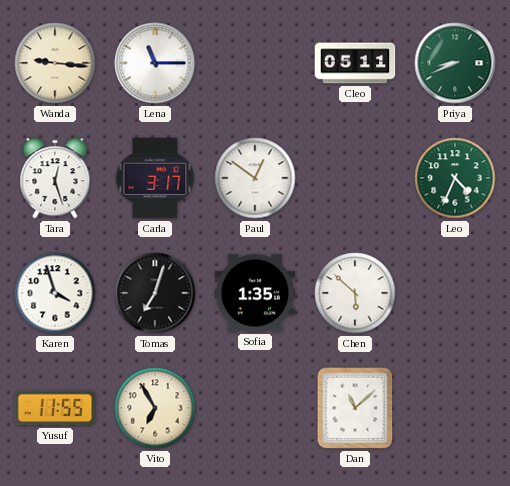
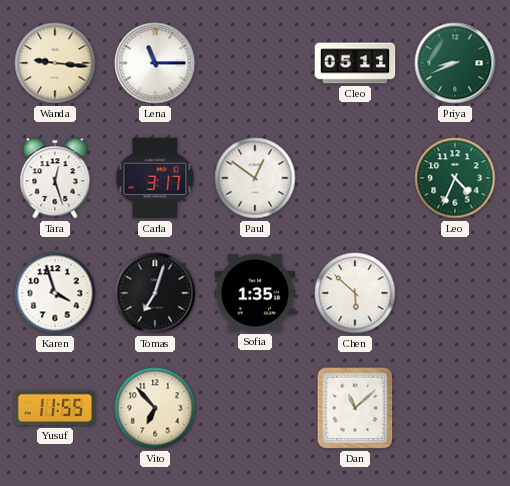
Vito: 6:55 -> 6:53
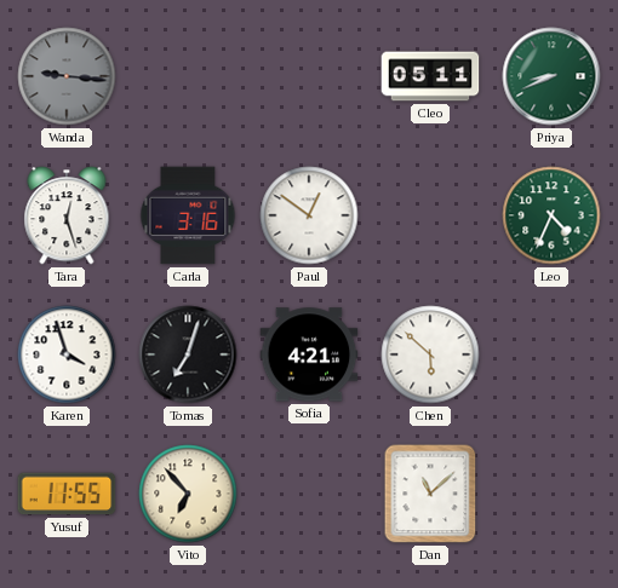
Wanda dial: cream -> grey
Lena: 11:15 -> none
Carla: 3:17 -> 3:16
Sofia: 1:35 -> 4:21
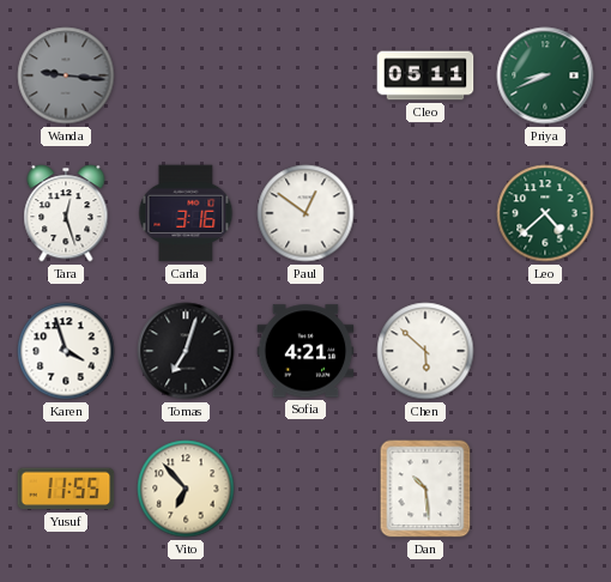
Leo: 4:34 -> 4:38
Dan: 11:08 -> 10:29
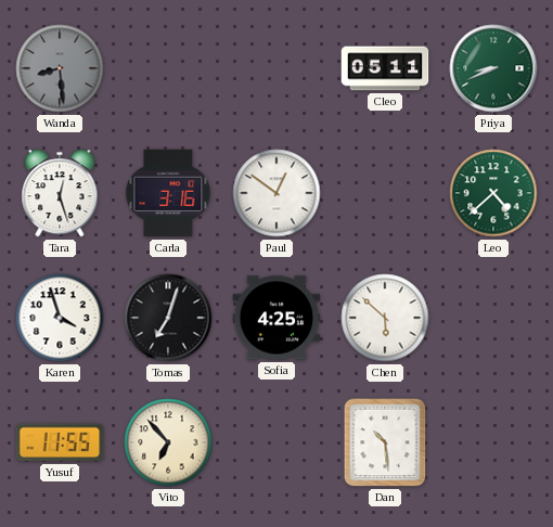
Wanda: 9:16 -> 8:29
Sofia: 4:21 -> 4:25
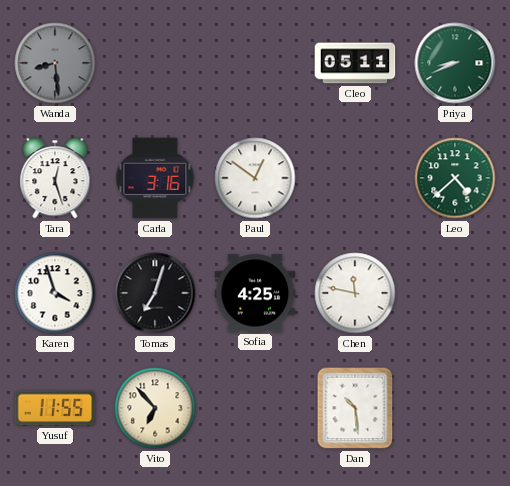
Chen: 5:52 -> 11:47
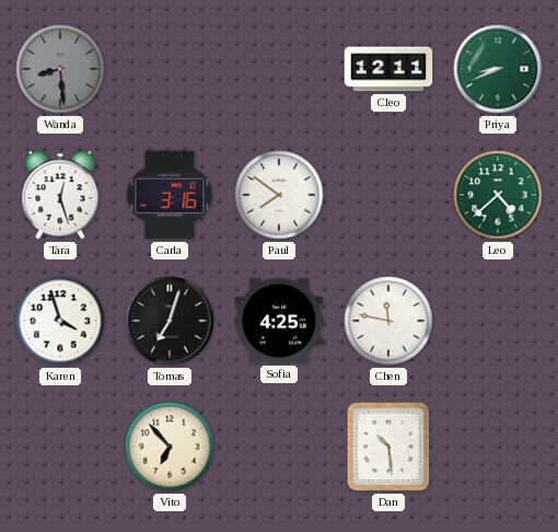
Cleo: 05:11 -> 12:11
Paul: 12:51 -> 7:51
Yusuf: 11:55 -> none
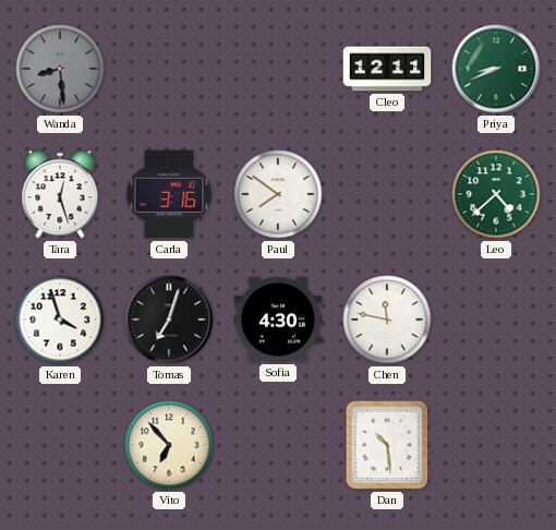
Sofia: 4:25 -> 4:30
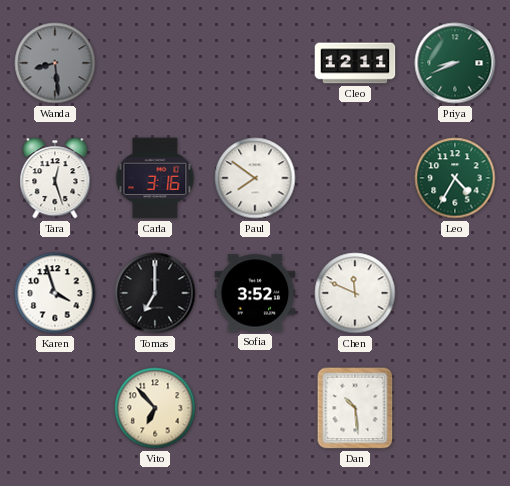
Leo: 4:38 -> 4:35
Tomas: 7:03 -> 7:00
Sofia: 4:30 -> 3:52
Chen: 11:47 -> 11:49
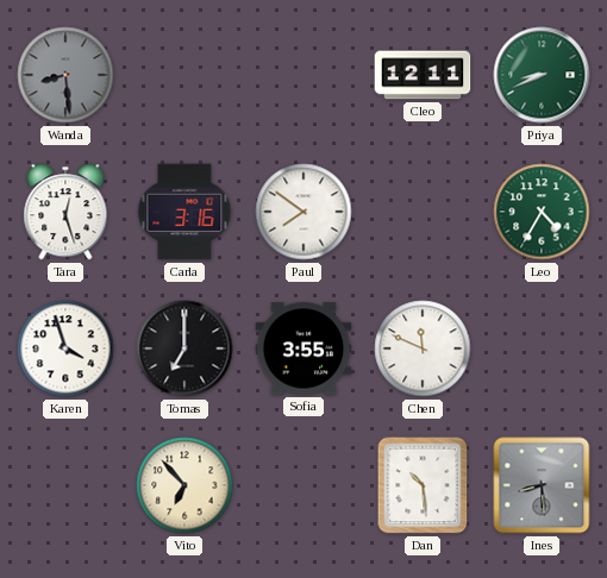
Sofia: 3:52 -> 3:55
Ines: none -> 8:29
